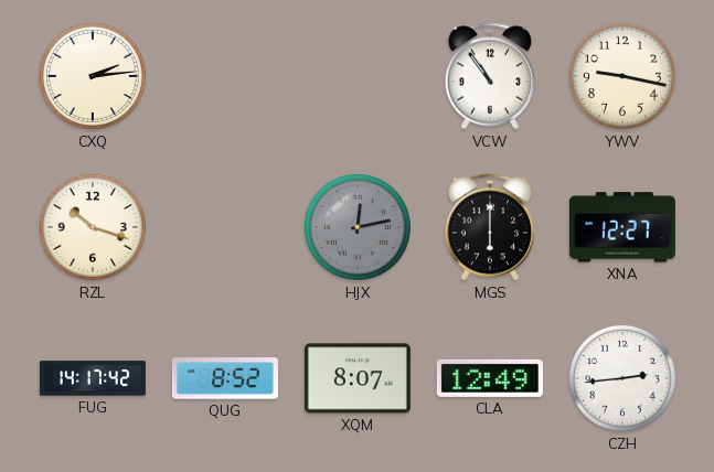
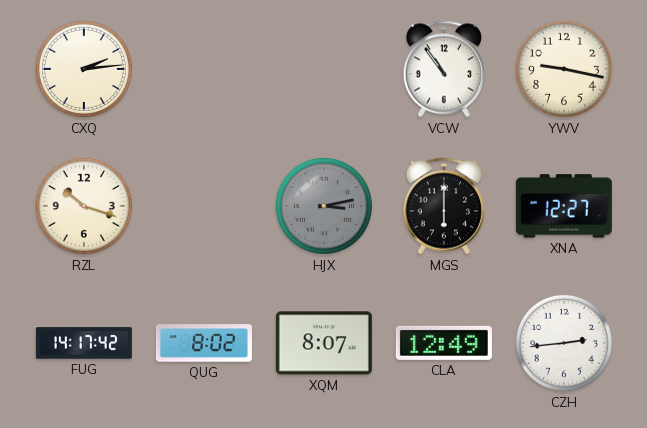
HJX: 12:13 -> 3:13
QUG: 8:52 -> 8:02
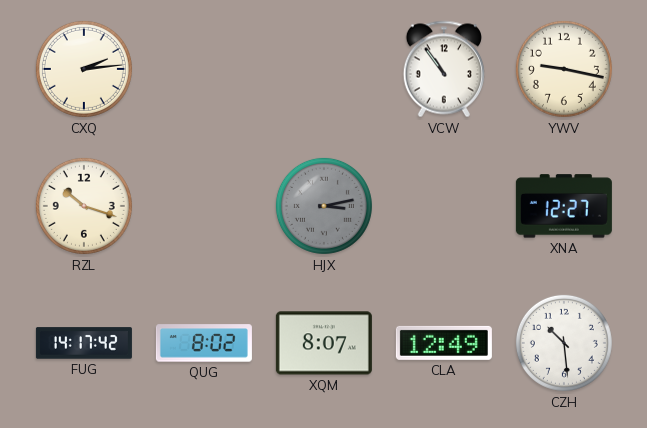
MGS: 6:00 -> none
CZH: 2:44 -> 10:29
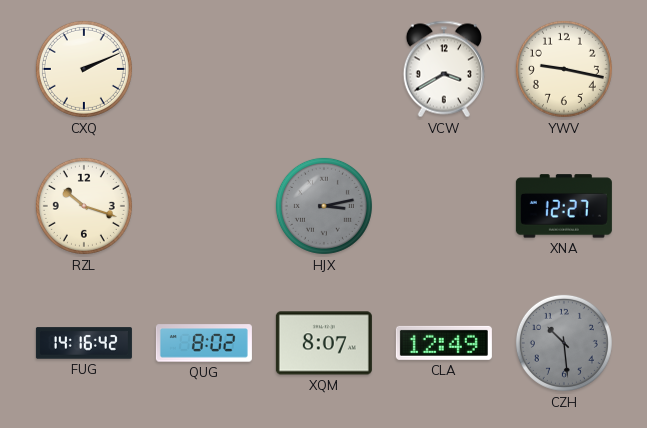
CXQ: 2:14 -> 2:11
VCW: 10:54 -> 3:40
FUG: 14:17 -> 14:16
CZH dial: white -> grey
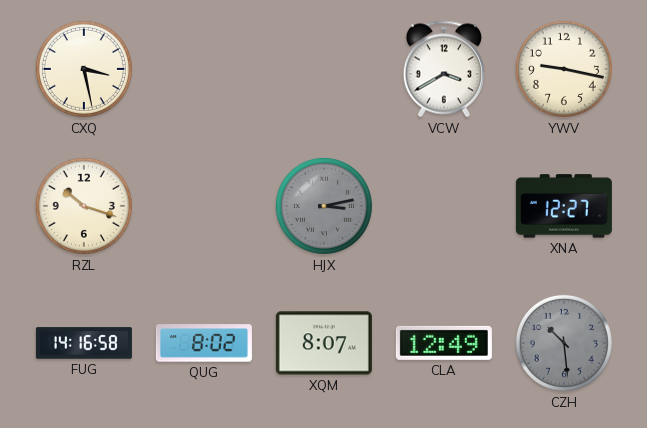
CXQ: 2:11 -> 3:28
FUG: 14:16:42 -> 14:16:58
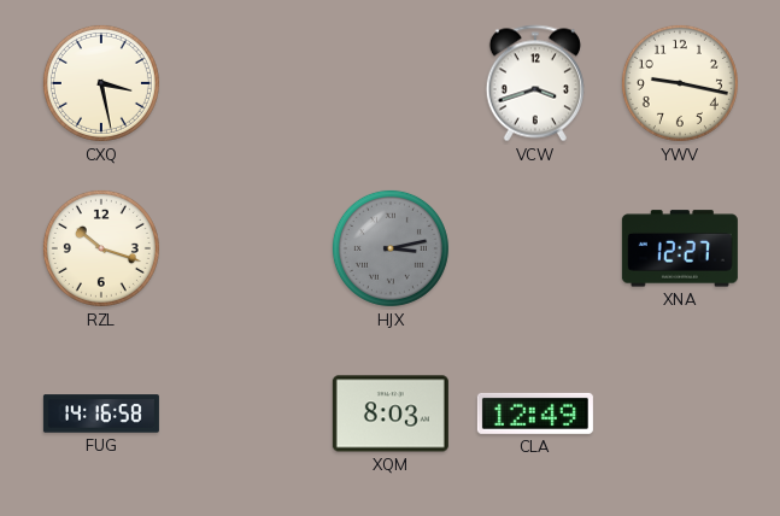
VCW: 3:40 -> 3:42
QUG: 8:02 -> none
XQM: 8:07 -> 8:03
CZH: 10:29 -> none
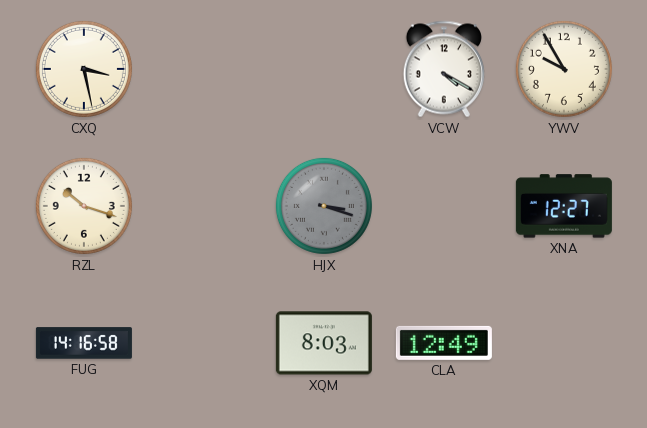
VCW: 3:42 -> 4:20
YWV: 9:17 -> 9:55
HJX: 3:13 -> 3:18
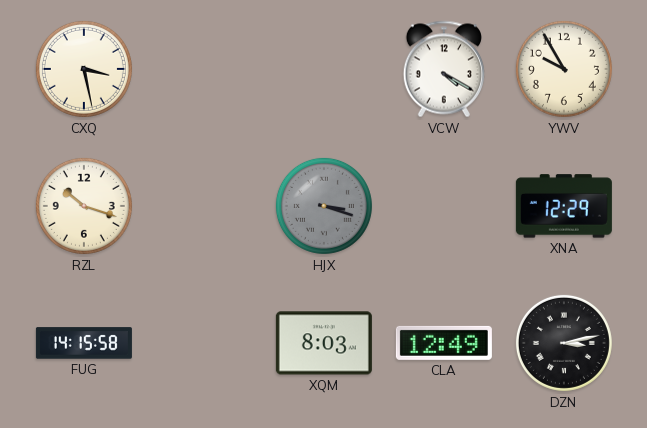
XNA: 12:27 -> 12:29
FUG: 14:16 -> 14:15
DZN: none -> 3:13
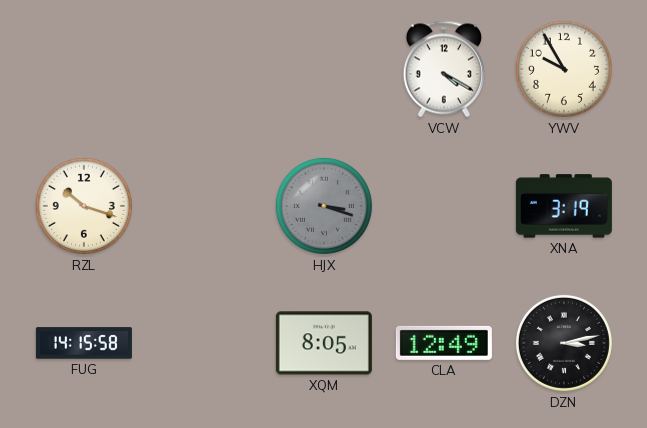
CXQ: 3:28 -> none
XNA: 12:29 -> 3:19
XQM: 8:03 -> 8:05
